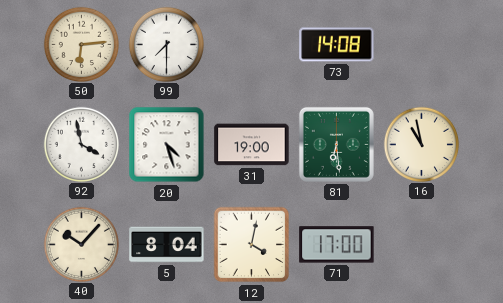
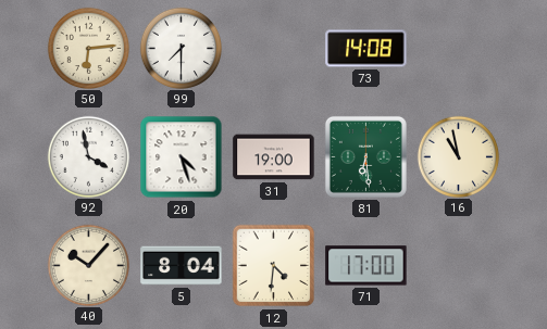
12: 4:02 -> 4:31
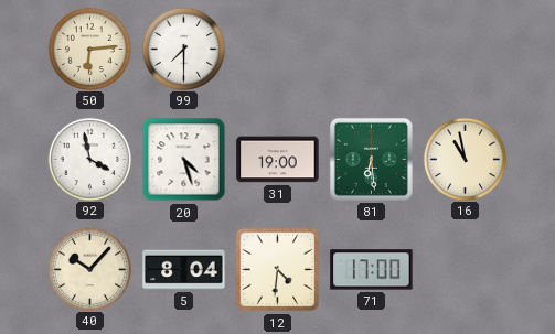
73: 14:08 -> none
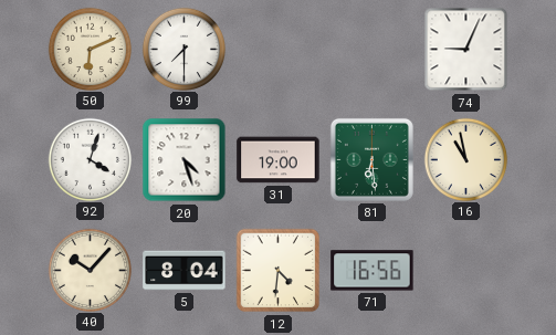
50: 6:14 -> 6:11
74: none -> 9:04
92: 3:58 -> 4:03
71: 17:00 -> 16:56
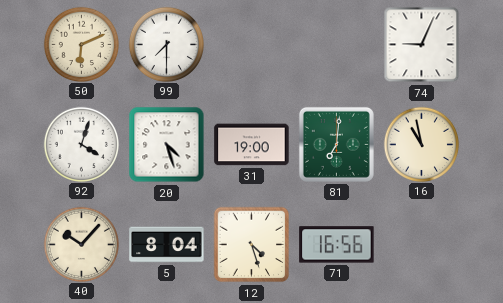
81: 6:29 -> 7:01
12: 4:31 -> 4:27
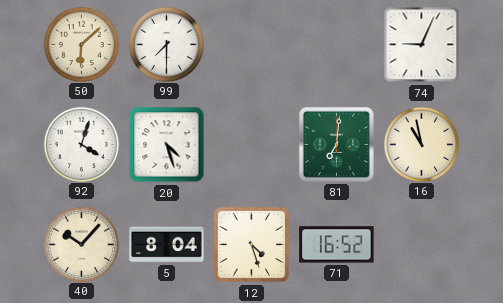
50: 6:11 -> 6:08
31: 19:00 -> none
71: 16:56 -> 16:52
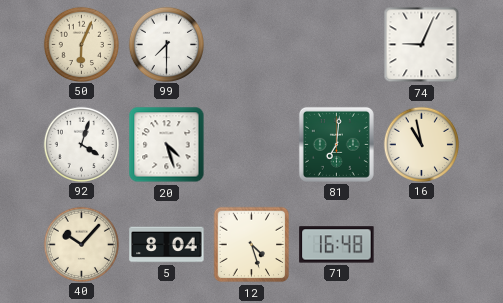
50: 6:08 -> 6:04
71: 16:52 -> 16:48
